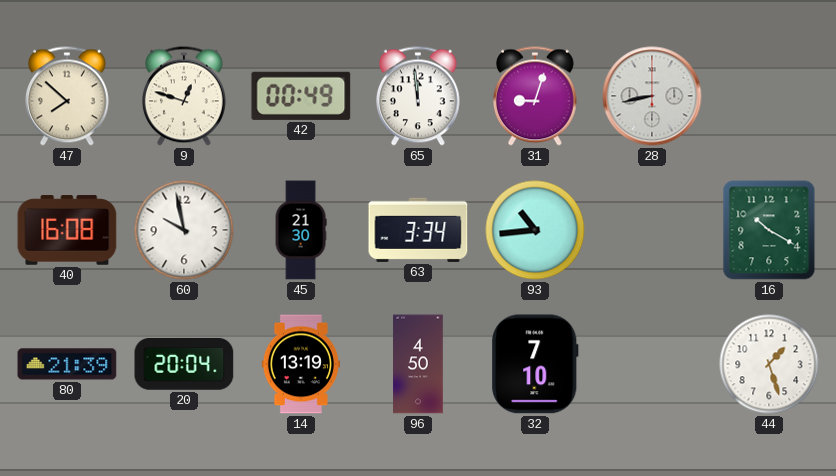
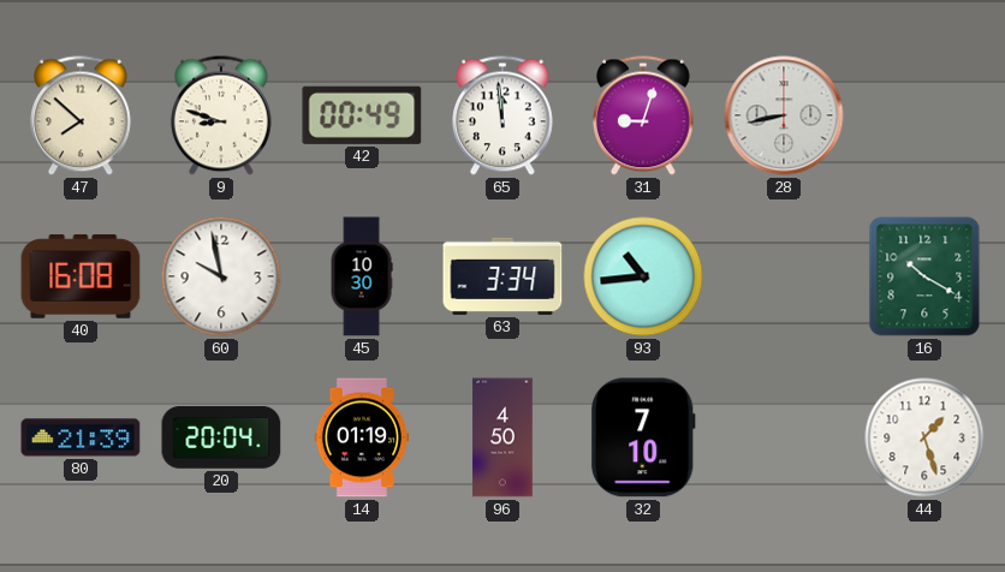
9: 12:48 -> 8:48
45: 21:30 -> 10:30
14: 13:19 -> 01:19
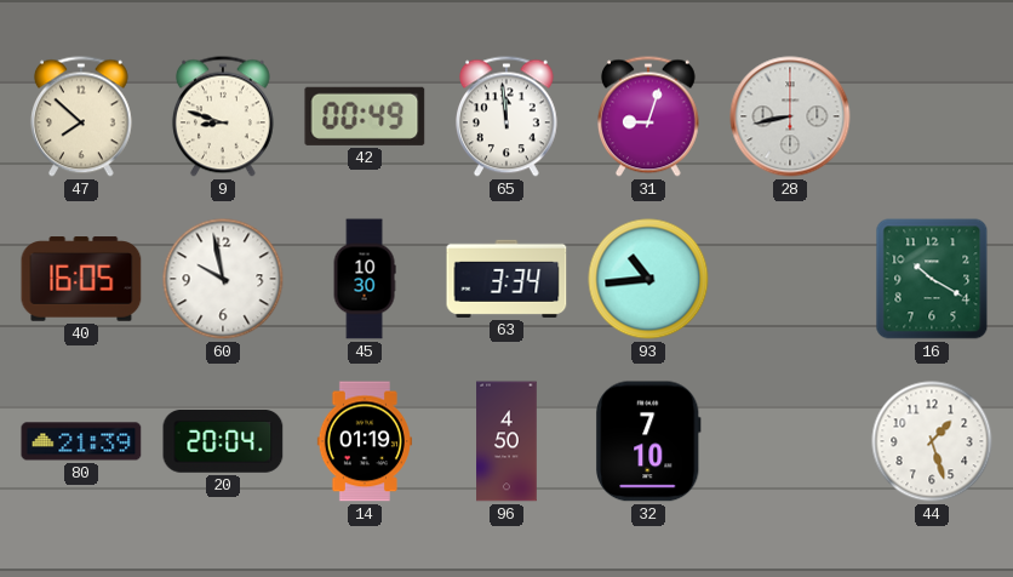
40: 16:08 -> 16:05
